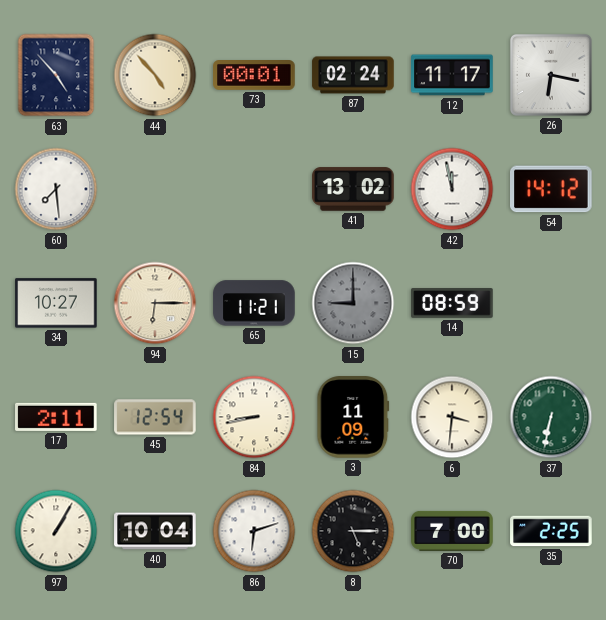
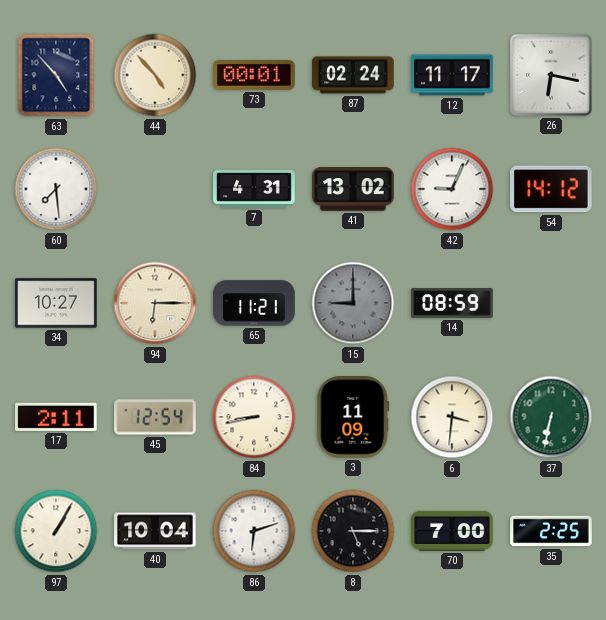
7: none -> 4:31
42: 11:58 -> 9:04
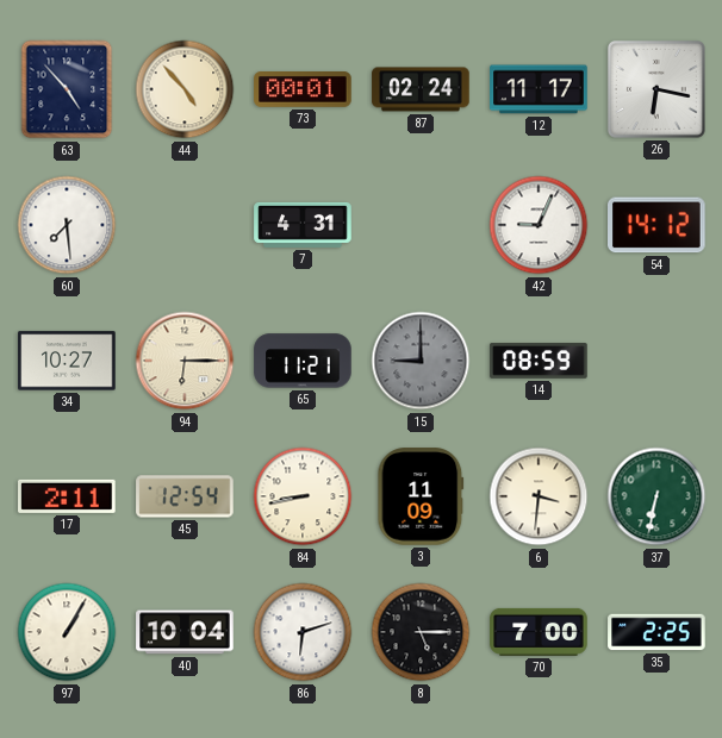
41: 13:02 -> none
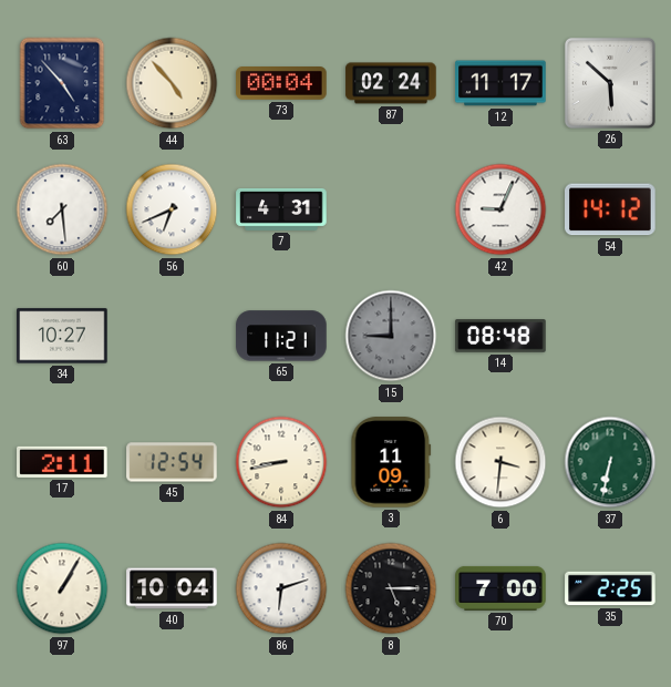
73: 00:01 -> 00:04
26: 6:17 -> 5:52
56: none -> 6:41
94: 6:15 -> none
14: 08:59 -> 08:48
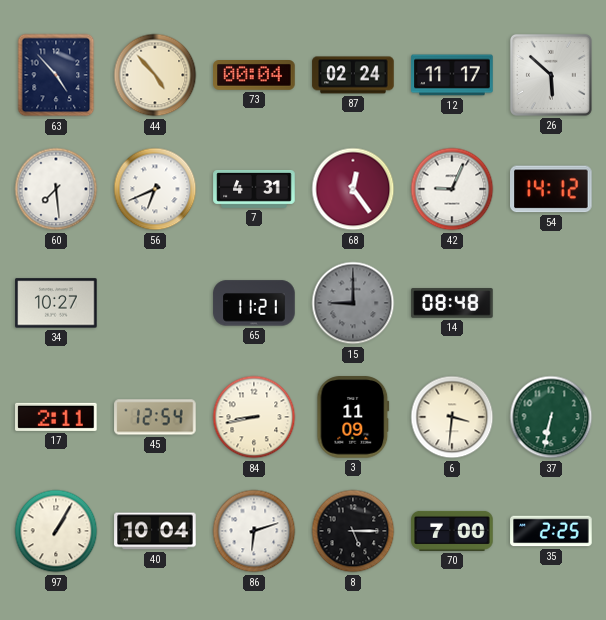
68: none -> 12:24
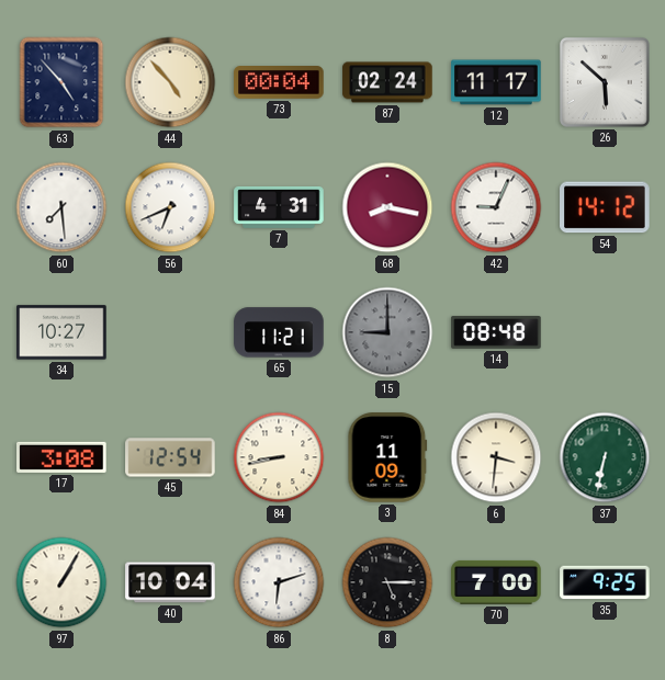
68: 12:24 -> 8:17
17: 2:11 -> 3:08
35: 2:25 -> 9:25
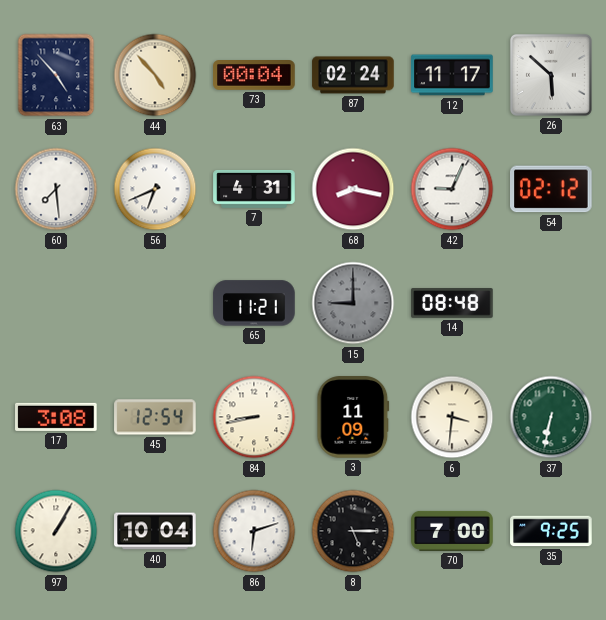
54: 14:12 -> 02:12
34: 10:27 -> none
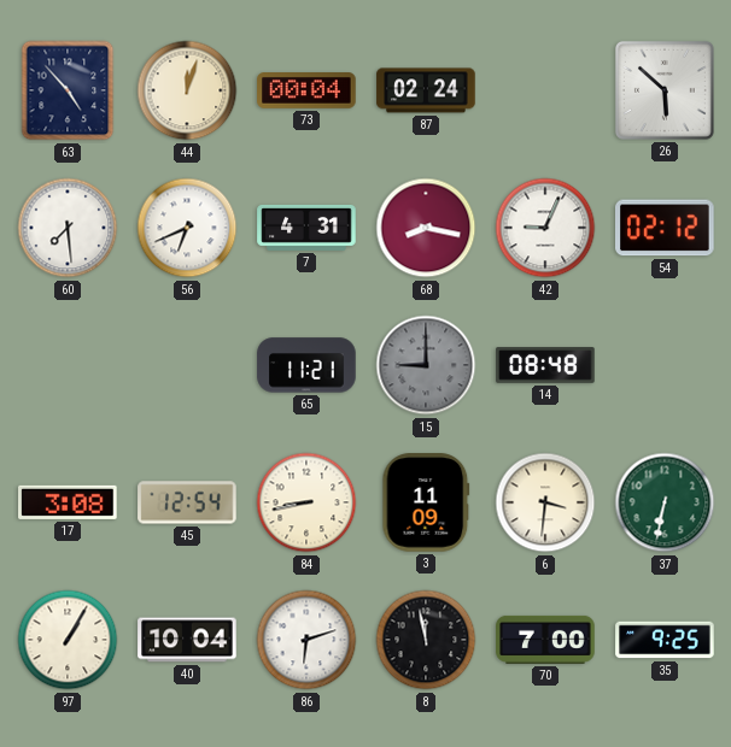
44: 4:53 -> 12:03
12: 11:17 -> none
8: 5:15 -> 11:58
